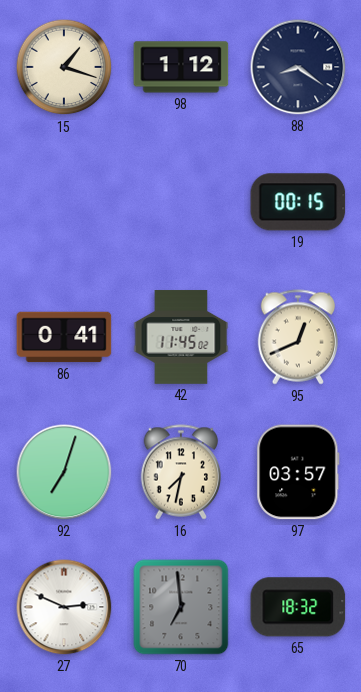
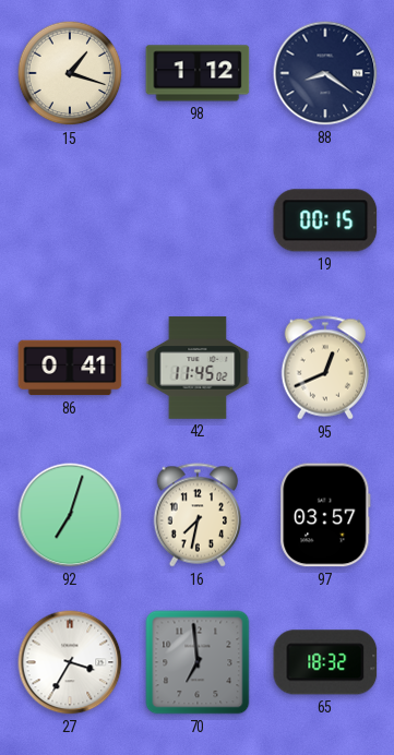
27: 2:49 -> 3:35
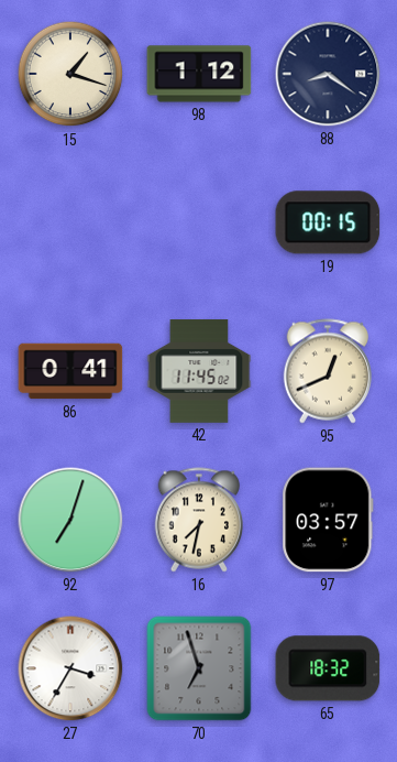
70: 6:59 -> 6:57
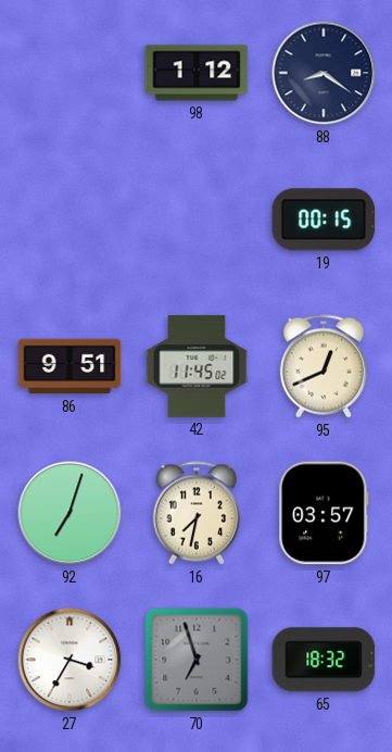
15: 1:18 -> none
86: 0:41 -> 9:51
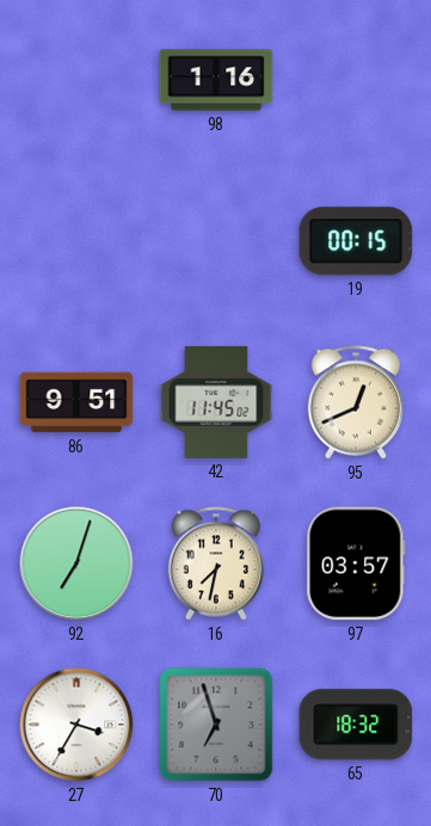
98: 1:12 -> 1:16
88: 8:21 -> none
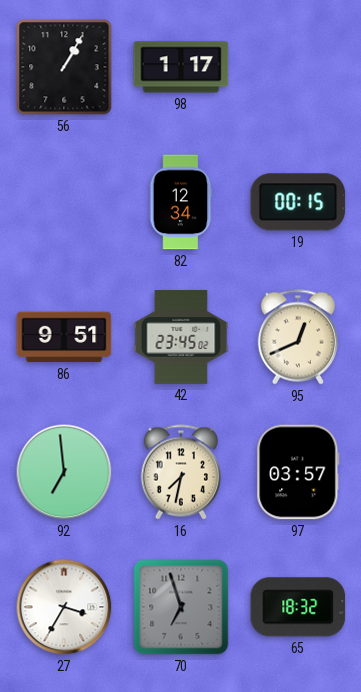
56: none -> 1:05
98: 1:16 -> 1:17
82: none -> 12:34
42: 11:45 -> 23:45
92: 7:03 -> 6:59
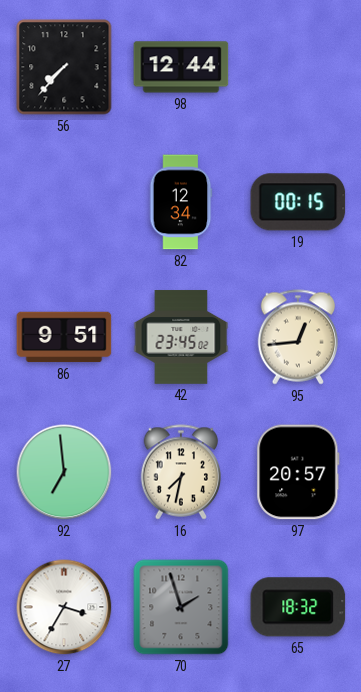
56: 1:05 -> 7:37
98: 1:17 -> 12:44
95: 12:41 -> 12:44
97: 03:57 -> 20:57
70: 6:57 -> 1:57
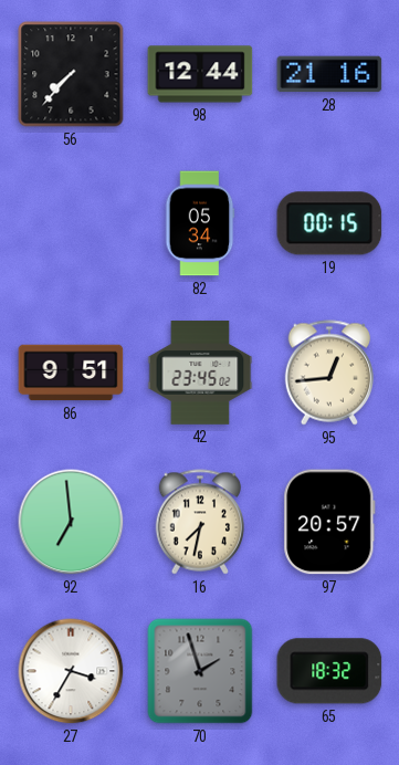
28: none -> 21:16
82: 12:34 -> 05:34
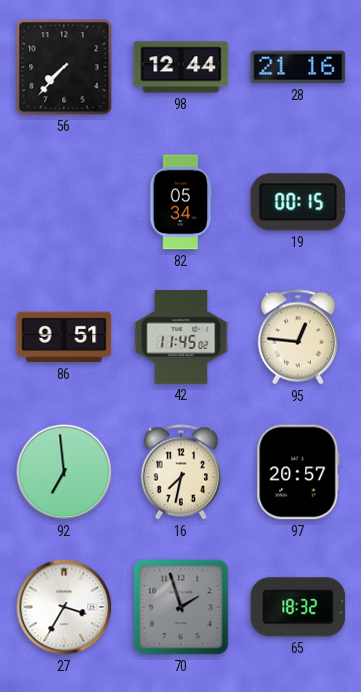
42: 23:45 -> 11:45
95: 12:44 -> 12:46
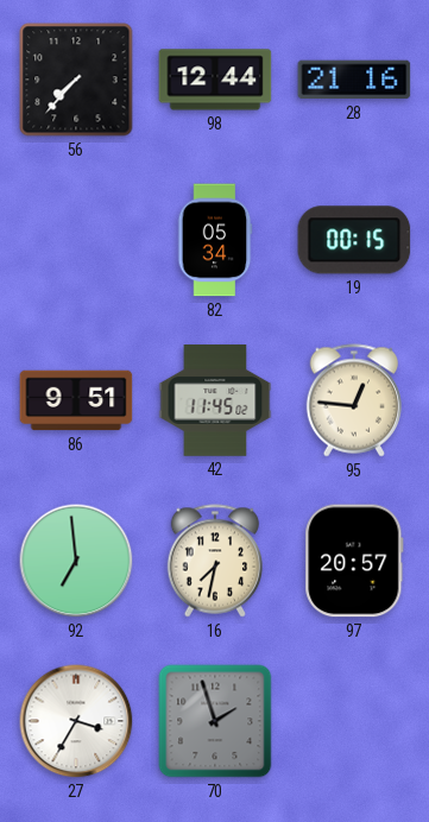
65: 18:32 -> none
